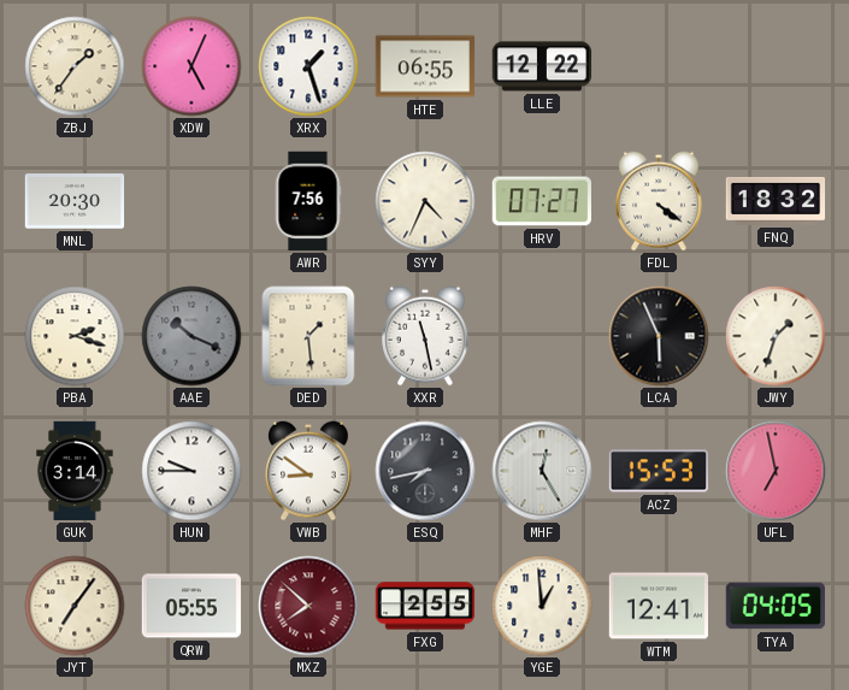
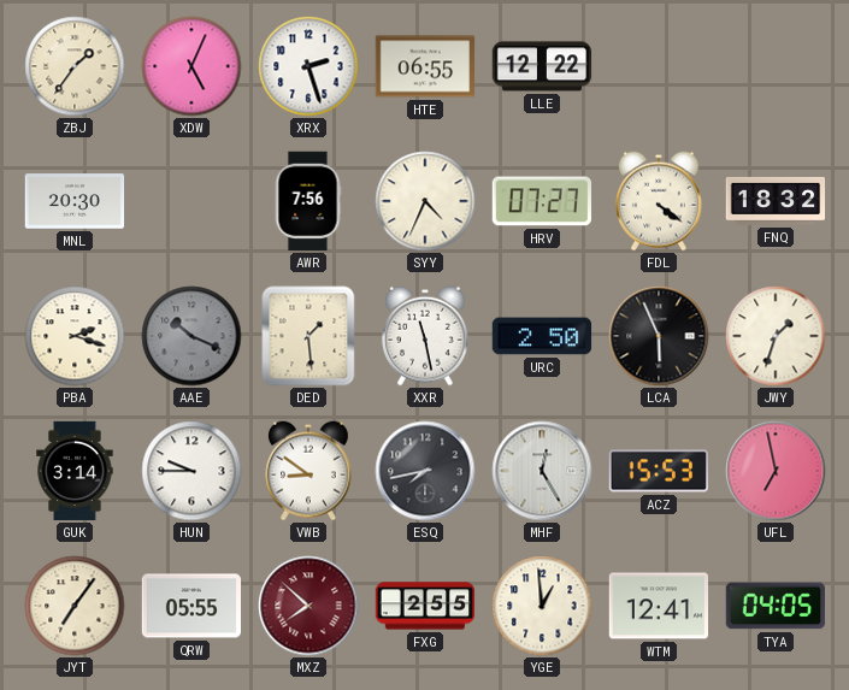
XRX: 1:27 -> 2:27
URC: none -> 2:50
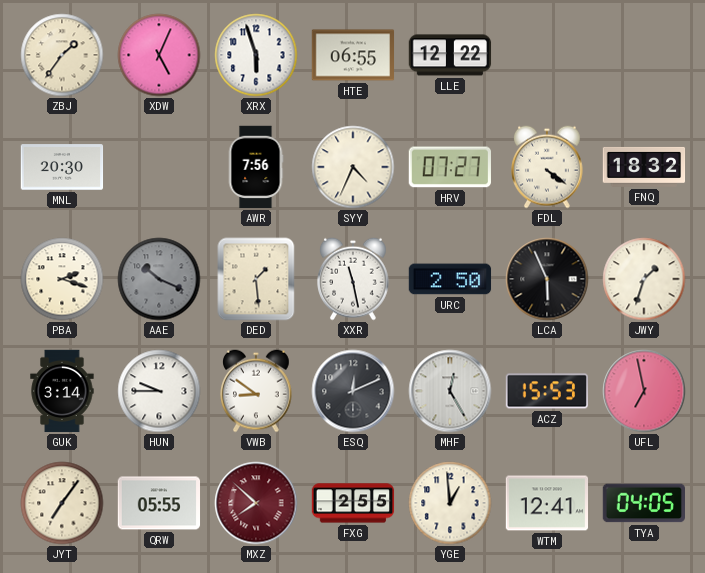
XRX: 2:27 -> 5:57
ESQ: 7:43 -> 12:11
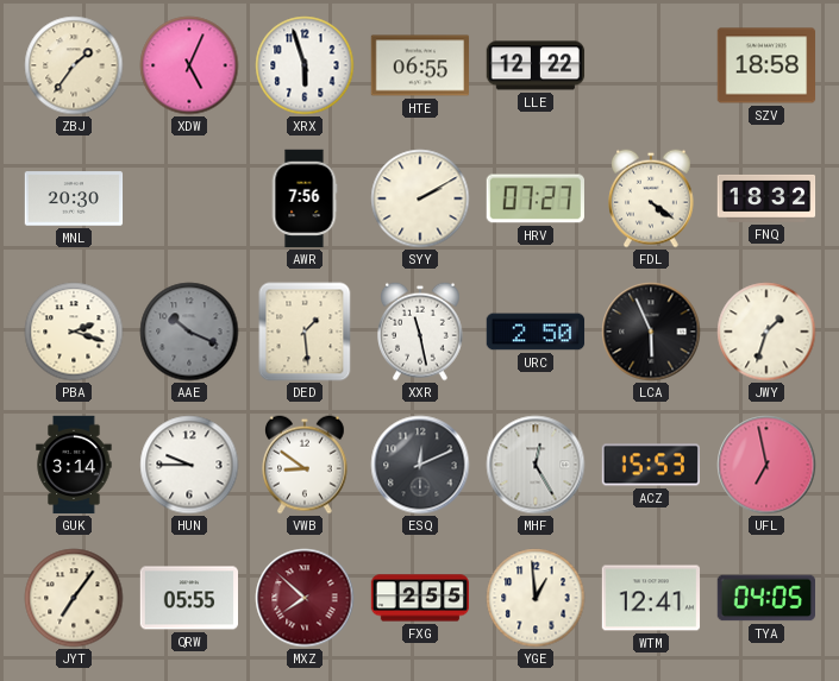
SZV: none -> 18:58
SYY: 4:34 -> 2:10
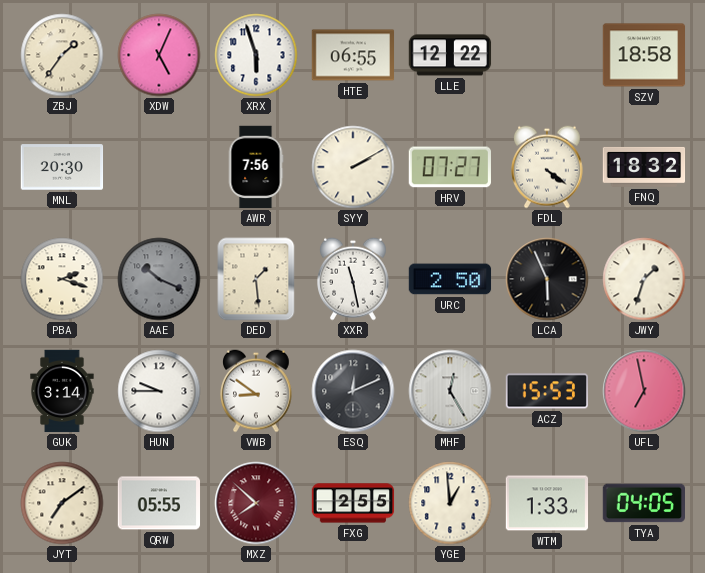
JYT: 7:06 -> 7:09
WTM: 12:41 -> 1:33
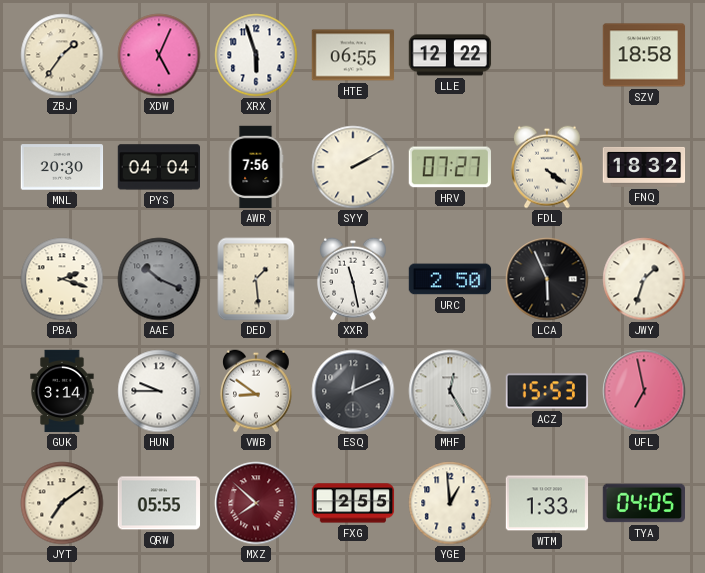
PYS: none -> 04:04
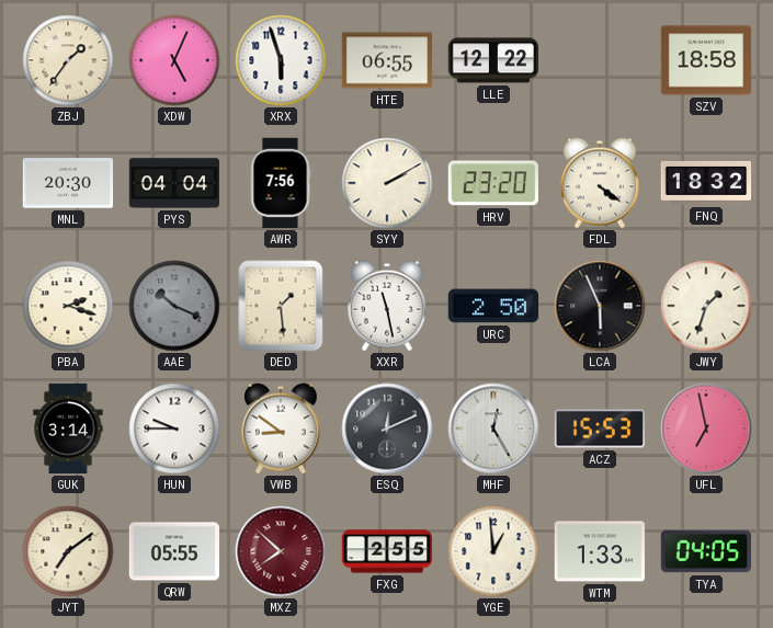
HRV: 07:27 -> 23:20
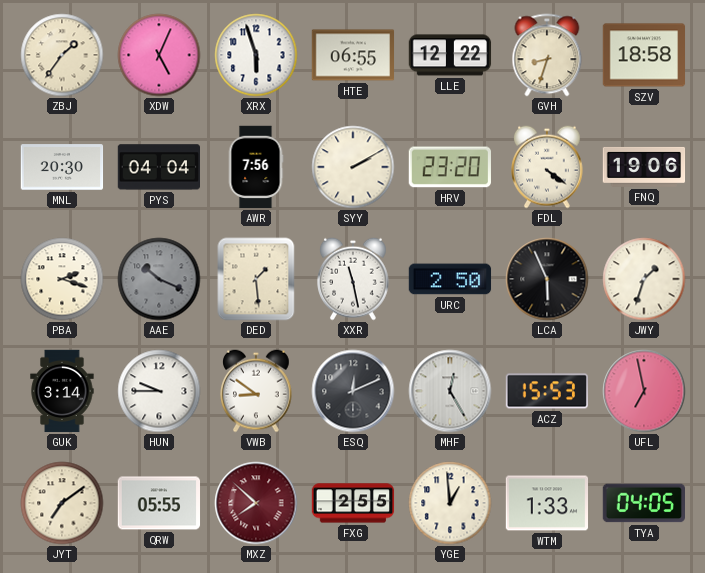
GVH: none -> 8:33
FNQ: 18:32 -> 19:06
